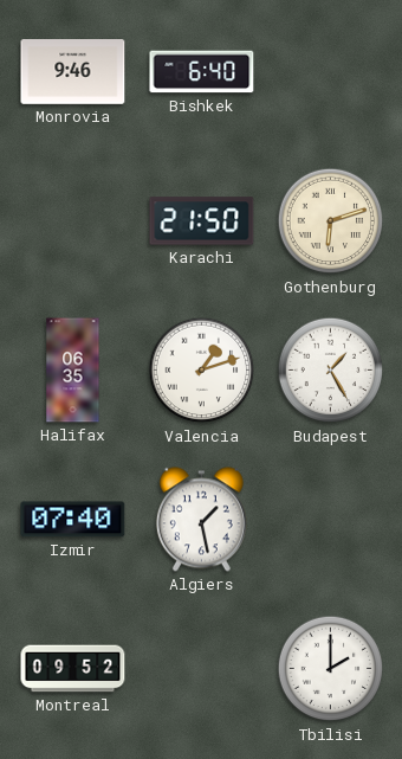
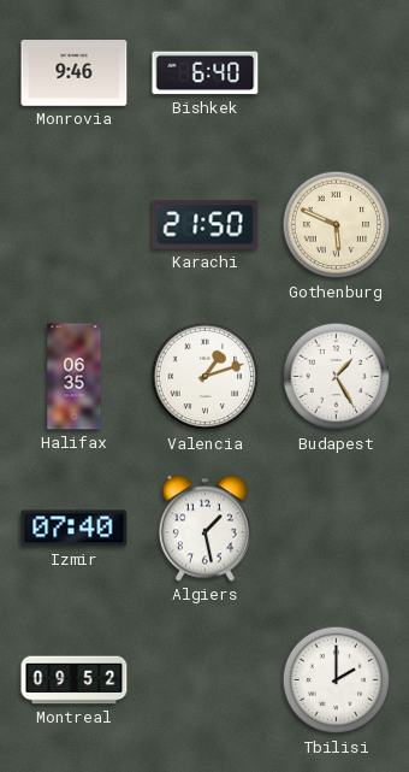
Gothenburg: 6:12 -> 5:49
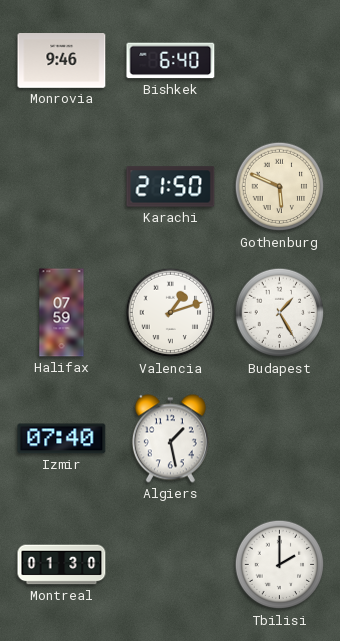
Halifax: 06:35 -> 07:59
Montreal: 09:52 -> 01:30
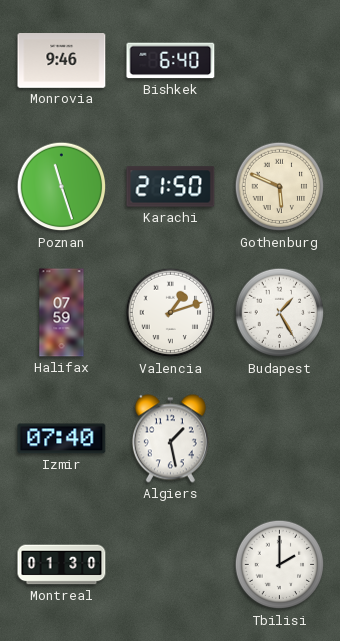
Poznan: none -> 11:27
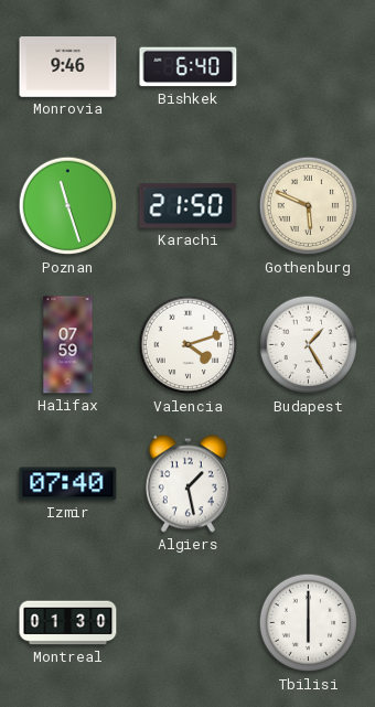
Valencia: 1:12 -> 4:12
Tbilisi: 2:00 -> 6:00
